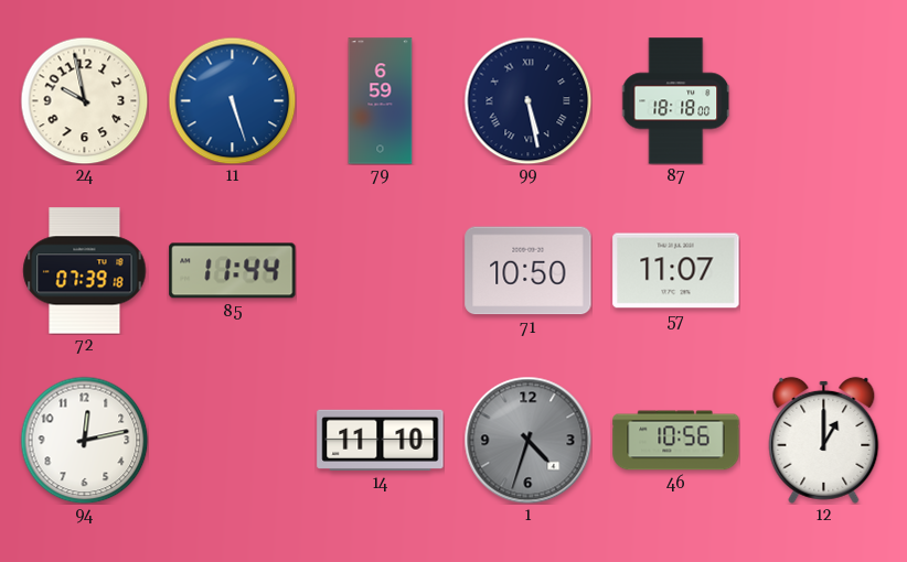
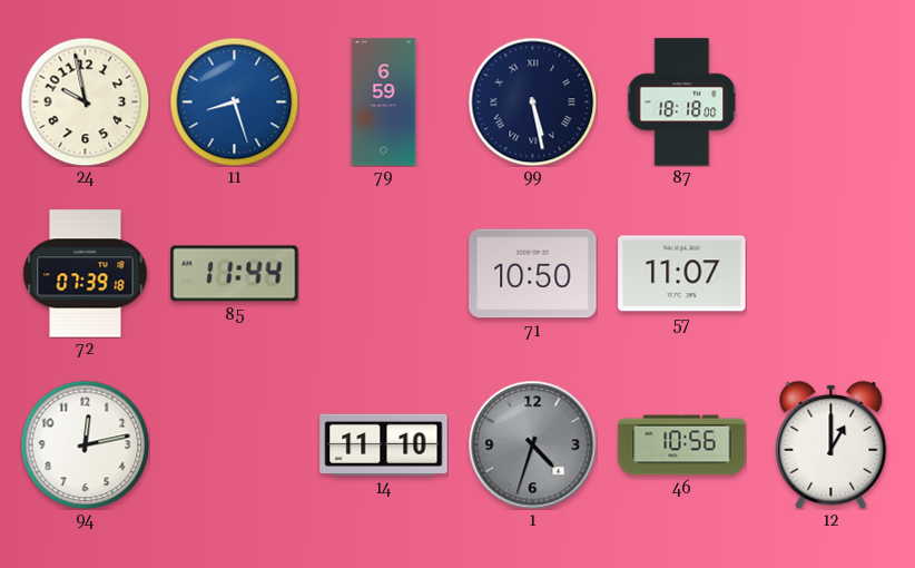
11: 5:27 -> 8:27
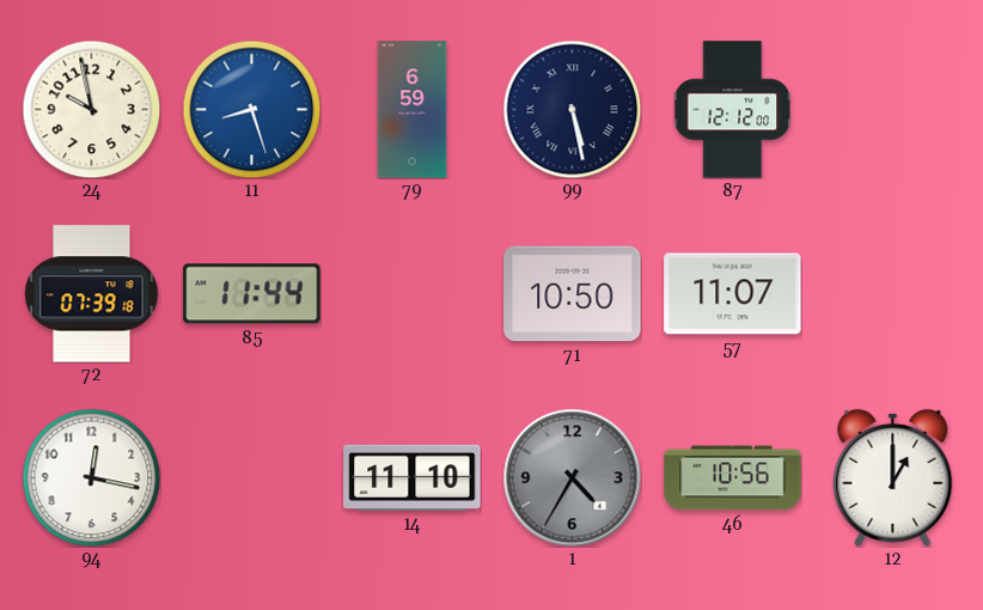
87: 18:18 -> 12:12
94: 12:13 -> 12:17
1: 4:33 -> 4:35
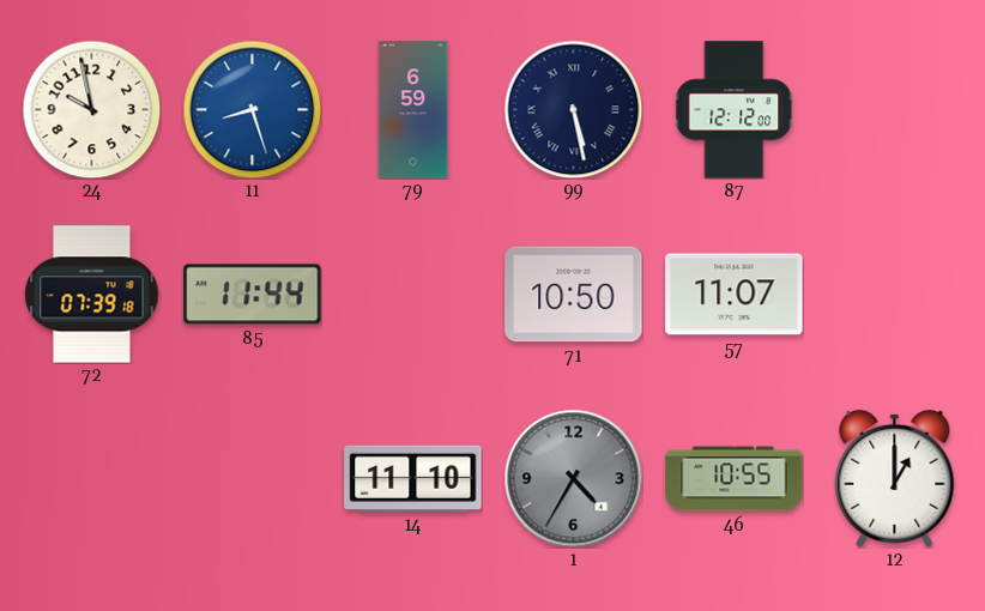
94: 12:17 -> none
46: 10:56 -> 10:55
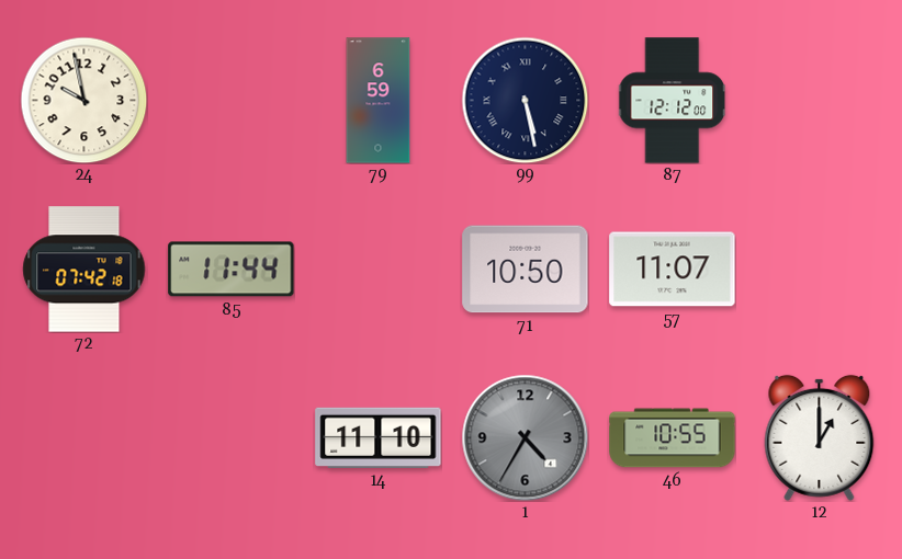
11: 8:27 -> none
72: 07:39 -> 07:42
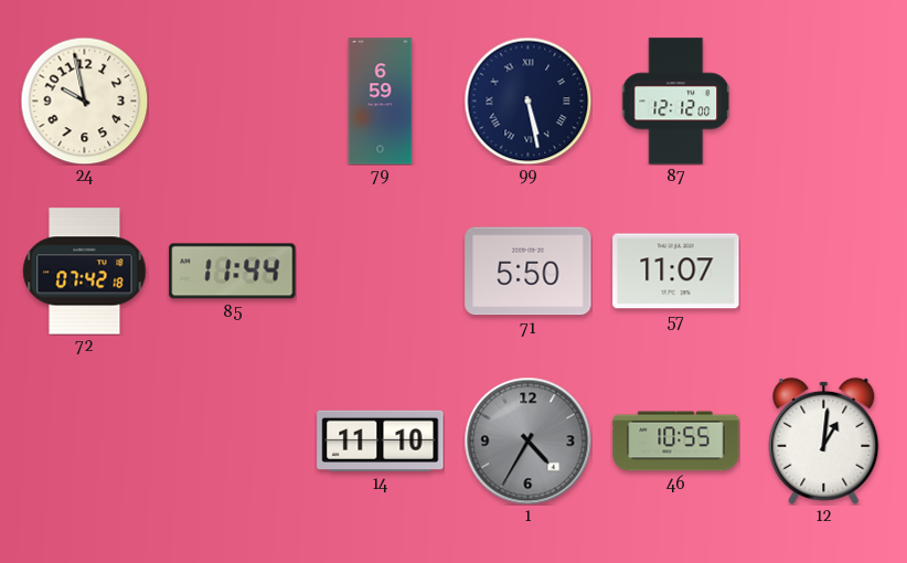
71: 10:50 -> 5:50
12: 1:00 -> 1:01
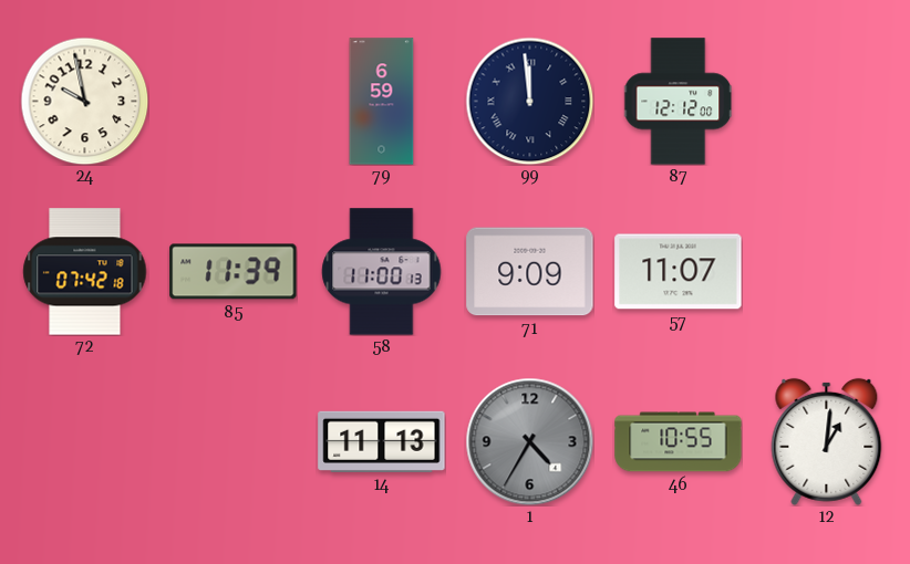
99: 5:28 -> 11:59
85: 11:44 -> 11:39
58: none -> 11:00
71: 5:50 -> 9:09
14: 11:10 -> 11:13
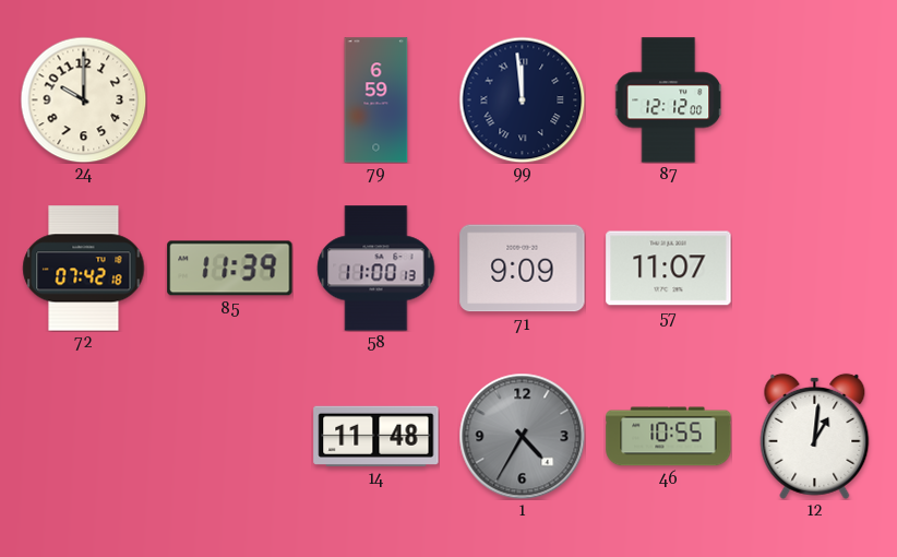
24: 9:58 -> 10:00
14: 11:13 -> 11:48
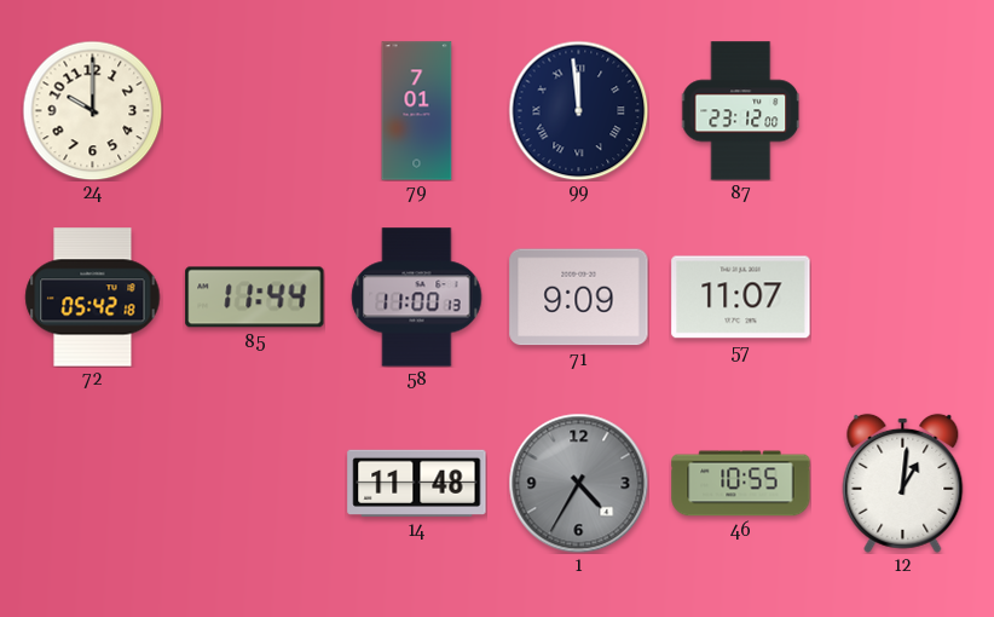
79: 6:59 -> 7:01
87: 12:12 -> 23:12
72: 07:42 -> 05:42
85: 11:39 -> 11:44
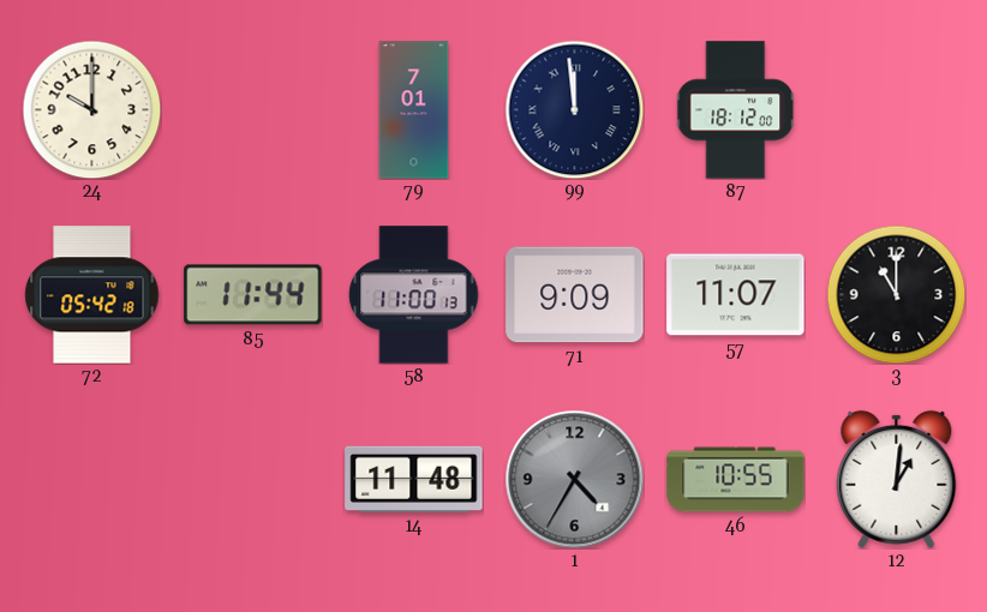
87: 23:12 -> 18:12
3: none -> 11:00
